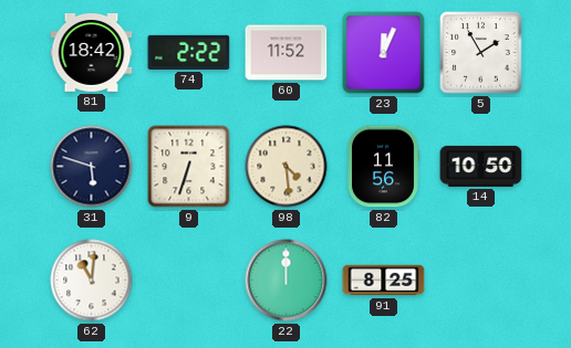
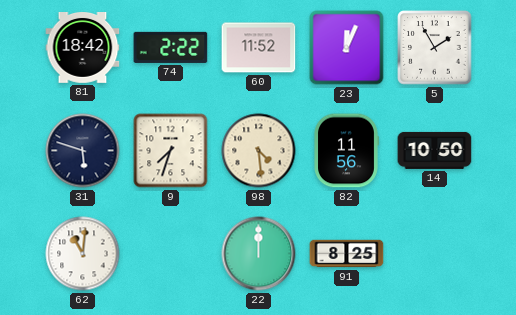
9: 6:33 -> 7:33
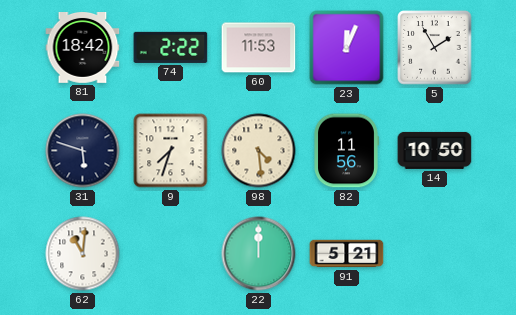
60: 11:52 -> 11:53
91: 8:25 -> 5:21
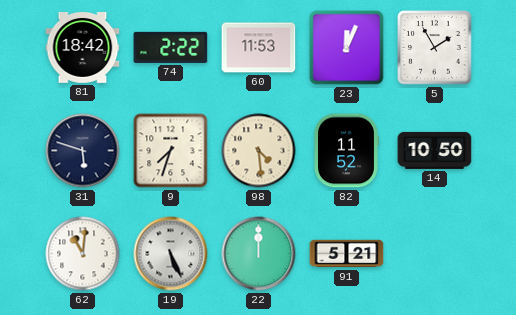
82: 11:56 -> 11:52
19: none -> 5:26
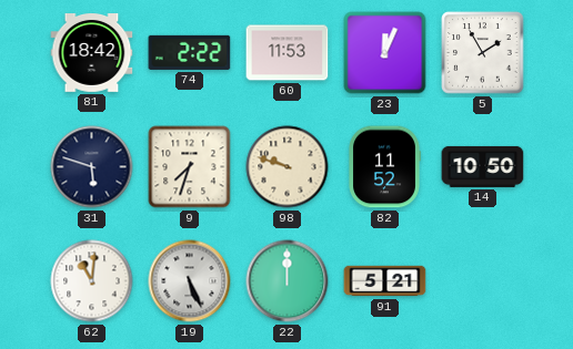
98: 4:29 -> 9:48
